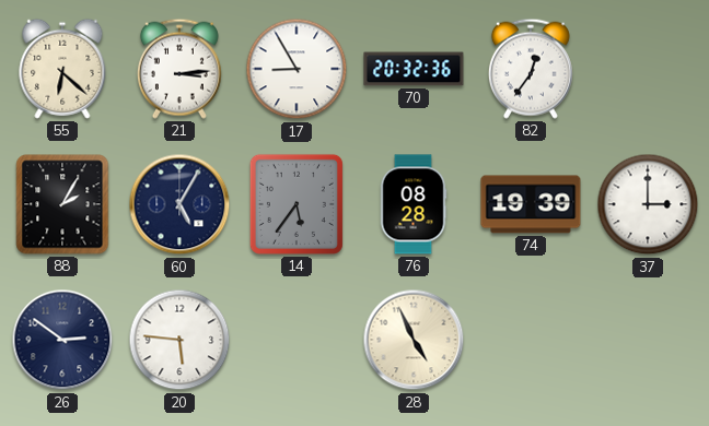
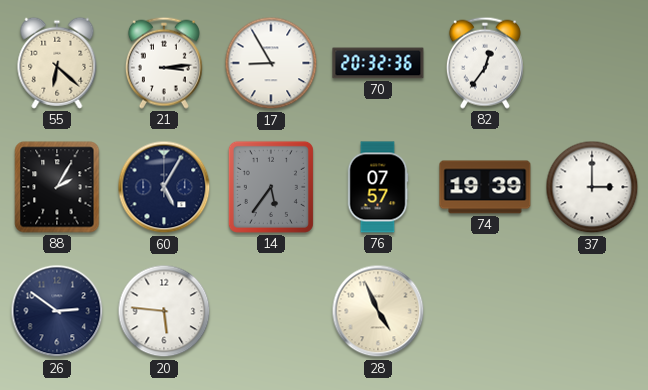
76: 08:28 -> 07:57
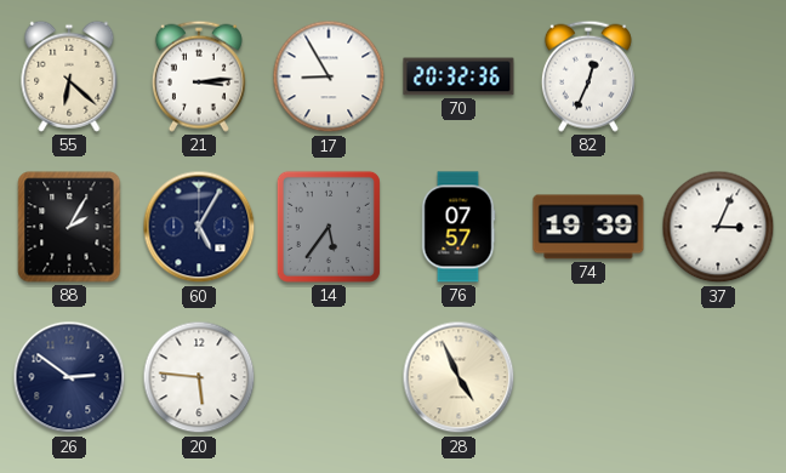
82: 12:36 -> 12:34
37: 3:00 -> 3:04
